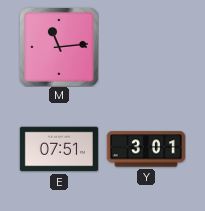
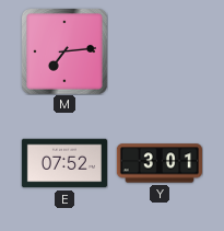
M: 11:14 -> 7:14
E: 07:51 -> 07:52
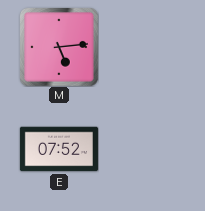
M: 7:14 -> 5:14
Y: 3:01 -> none
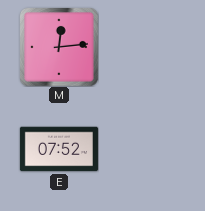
M: 5:14 -> 12:14
